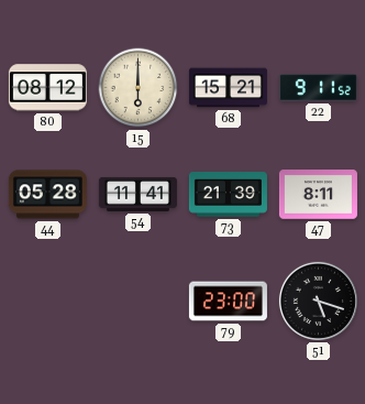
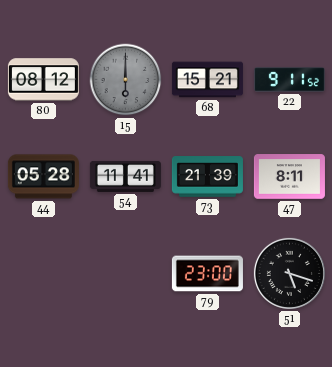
15 dial: cream -> grey
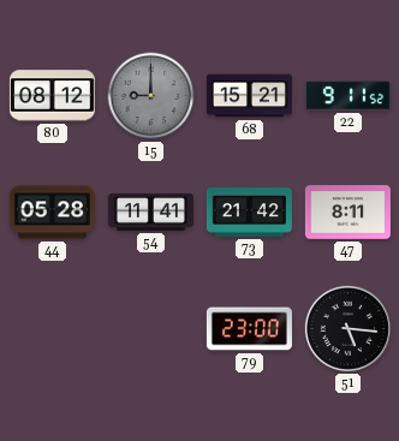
15: 6:00 -> 9:00
73: 21:39 -> 21:42
51: 5:18 -> 5:16
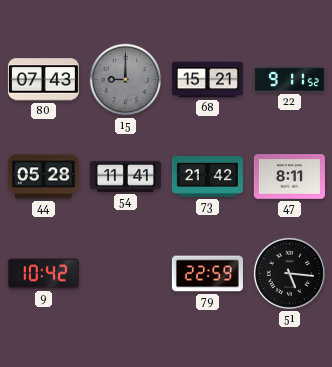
80: 08:12 -> 07:43
9: none -> 10:42
79: 23:00 -> 22:59
